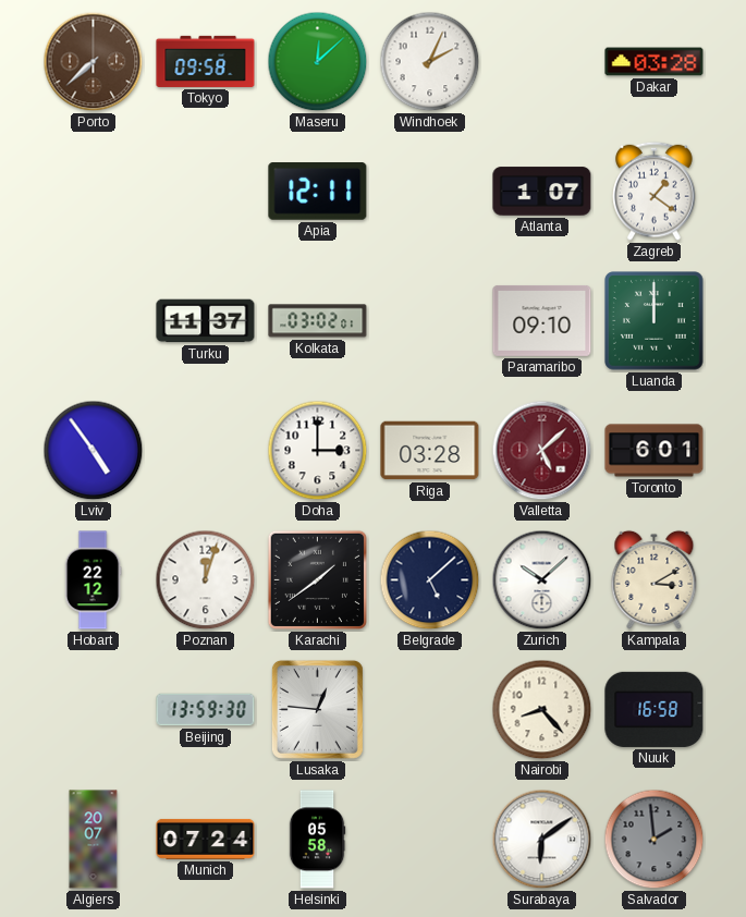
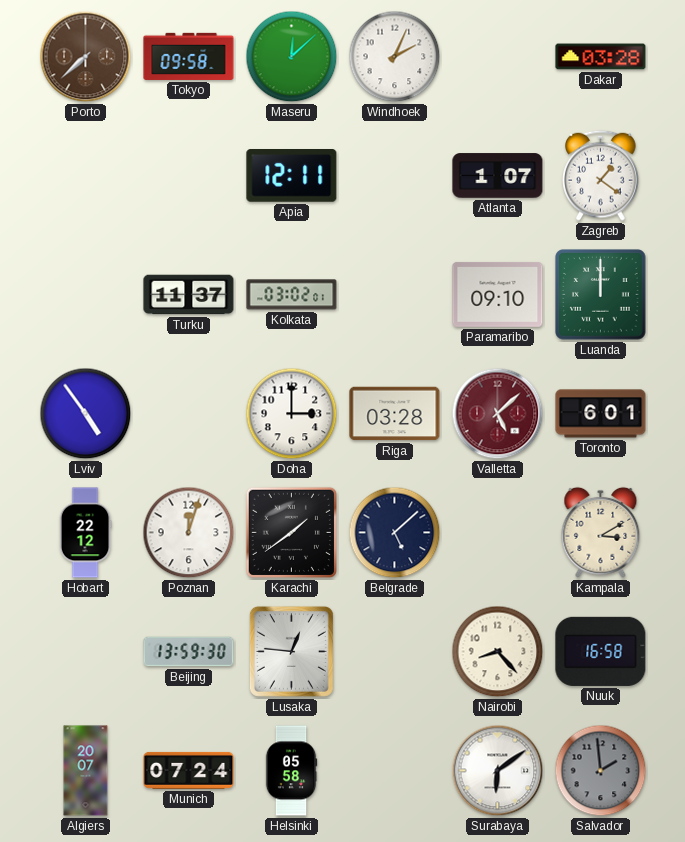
Zurich: 10:08 -> none
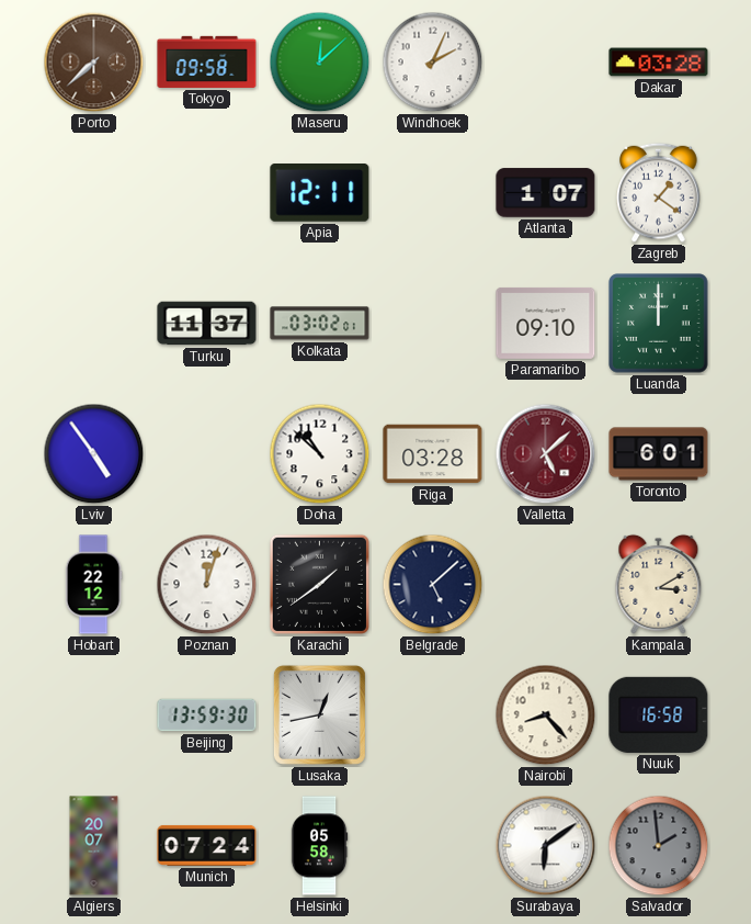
Doha: 3:00 -> 10:52
Lusaka: 12:46 -> 12:43
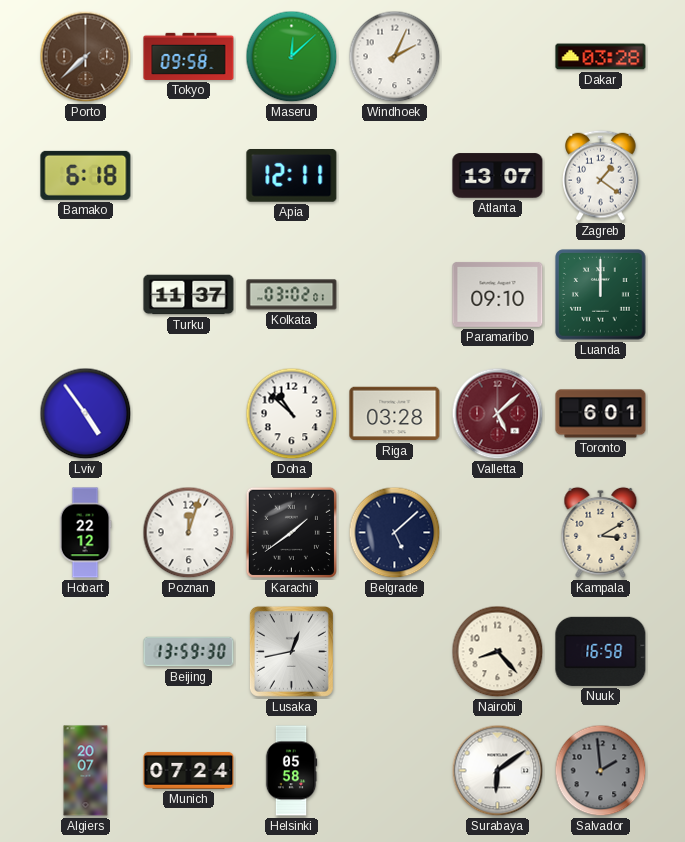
Bamako: none -> 6:18
Atlanta: 1:07 -> 13:07
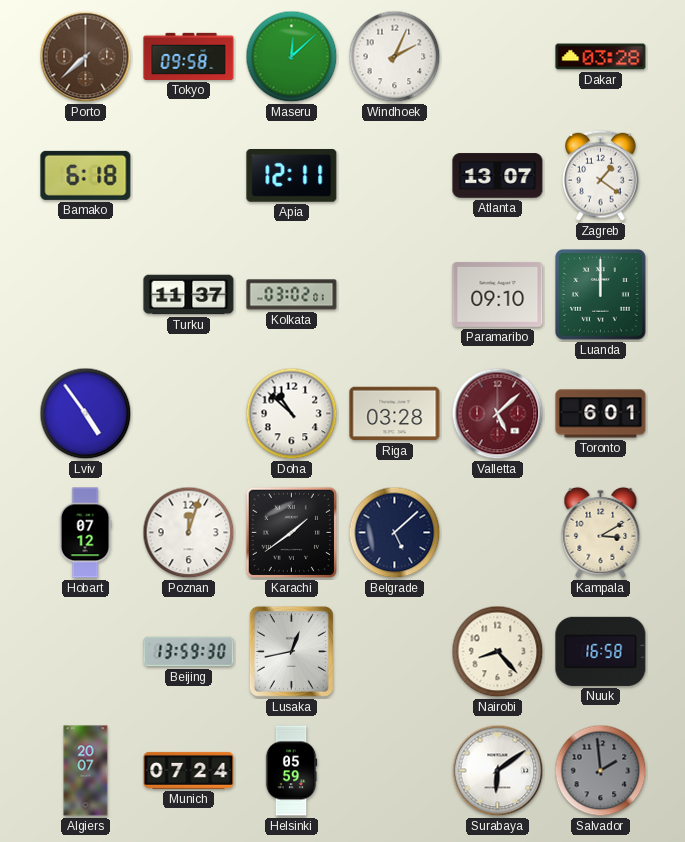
Hobart: 22:12 -> 07:12
Helsinki: 05:58 -> 05:59
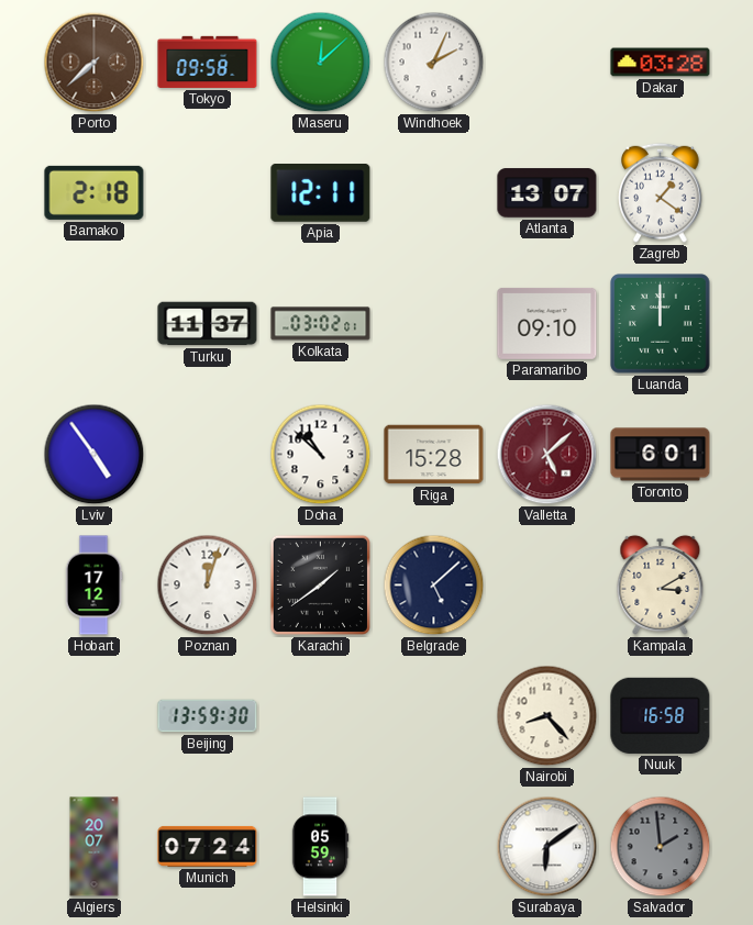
Bamako: 6:18 -> 2:18
Riga: 03:28 -> 15:28
Hobart: 07:12 -> 17:12
Lusaka: 12:43 -> none
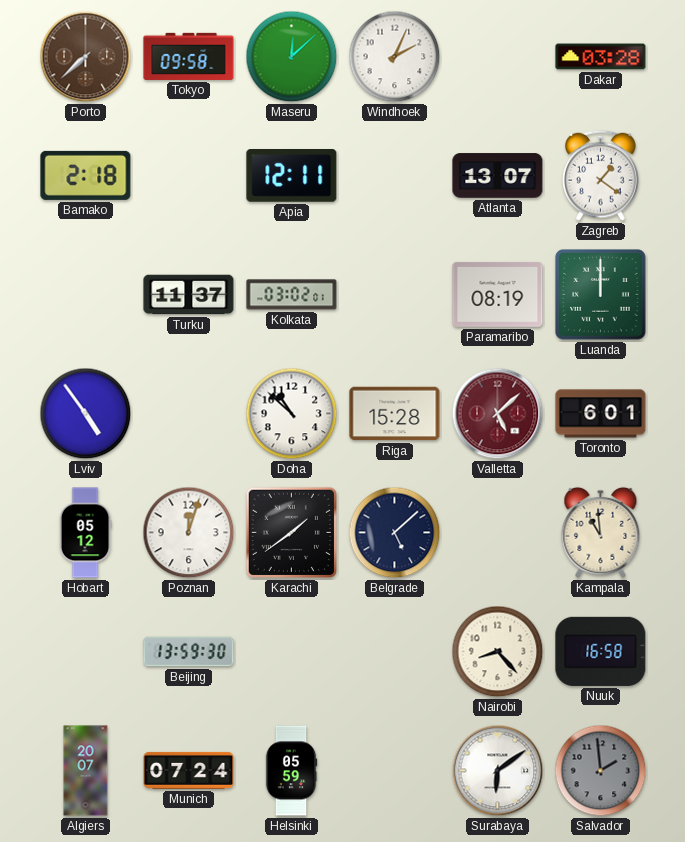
Paramaribo: 09:10 -> 08:19
Hobart: 17:12 -> 05:12
Kampala: 3:10 -> 10:59
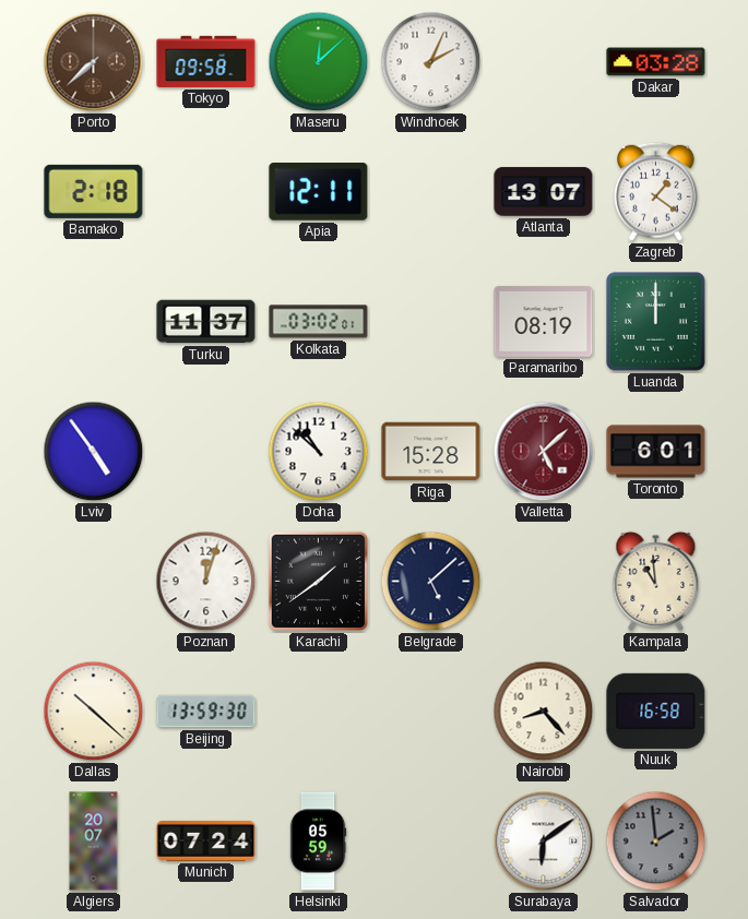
Hobart: 05:12 -> none
Dallas: none -> 10:22
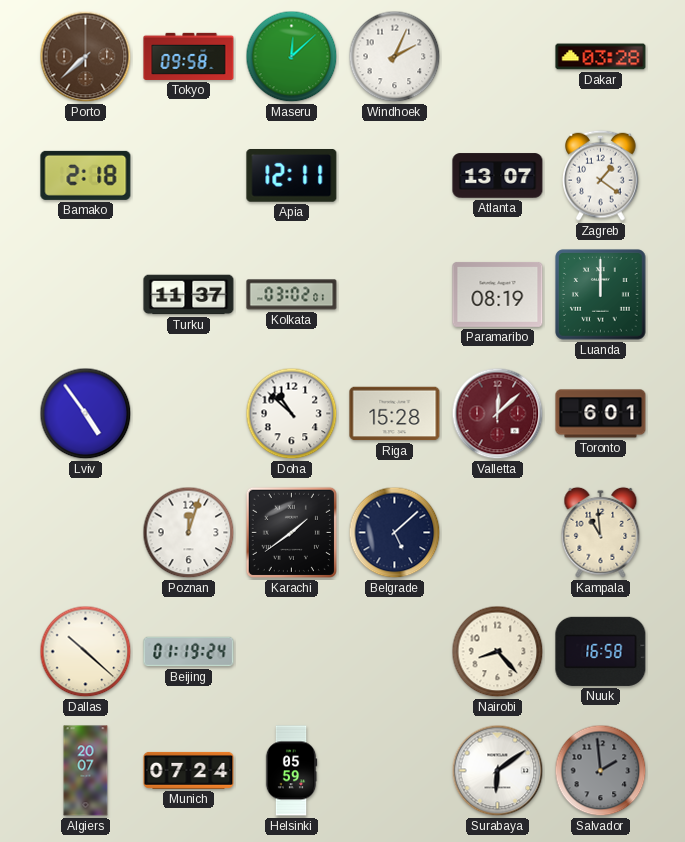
Valletta: 5:08 -> 12:08
Beijing: 13:59 -> 01:19
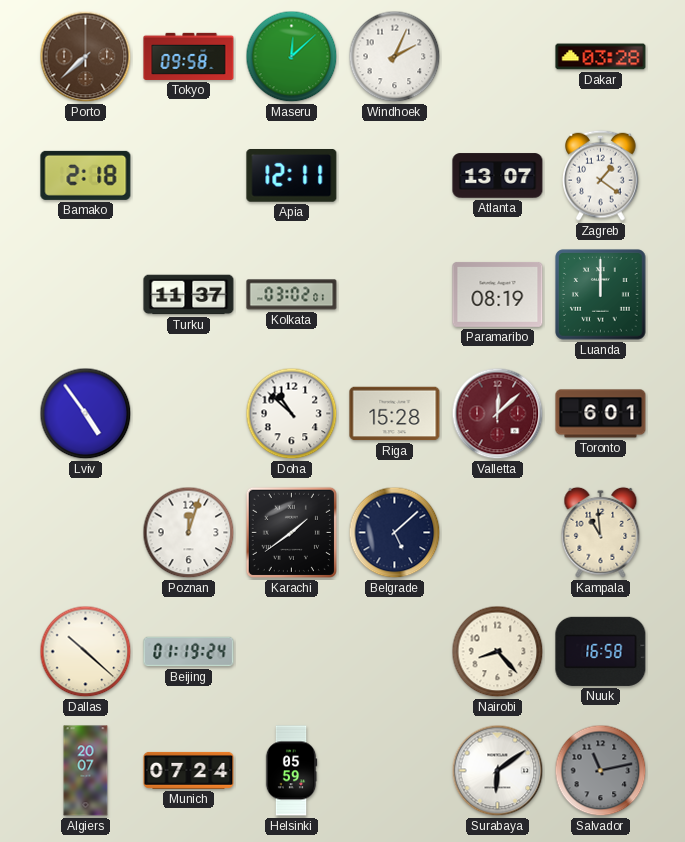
Salvador: 1:59 -> 11:13
